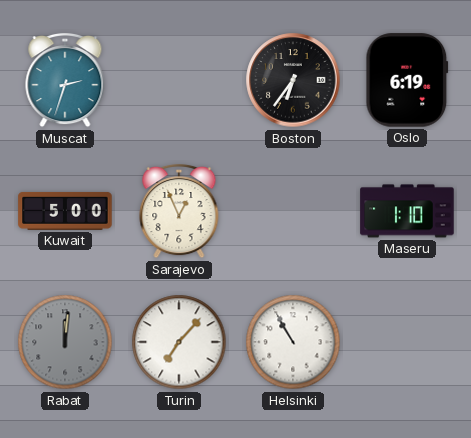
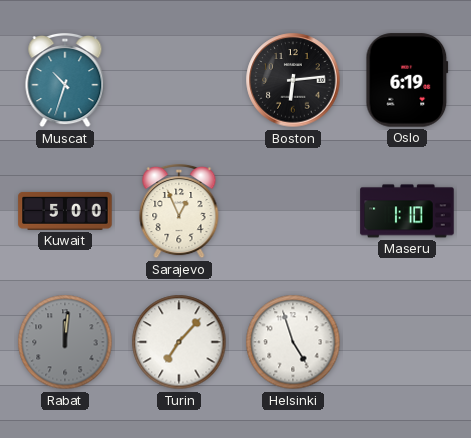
Muscat: 2:33 -> 10:33
Boston: 6:36 -> 6:14
Helsinki: 10:55 -> 4:57
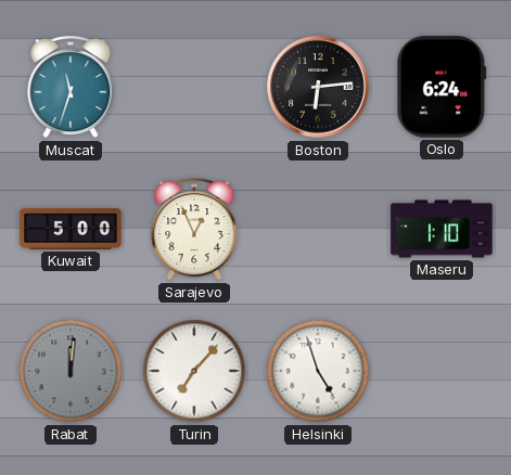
Muscat: 10:33 -> 11:33
Oslo: 6:19 -> 6:24
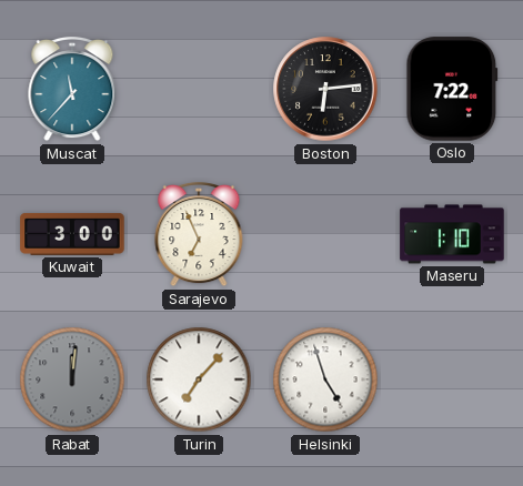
Muscat: 11:33 -> 11:37
Oslo: 6:24 -> 7:22
Kuwait: 5:00 -> 3:00
Sarajevo: 12:56 -> 6:56
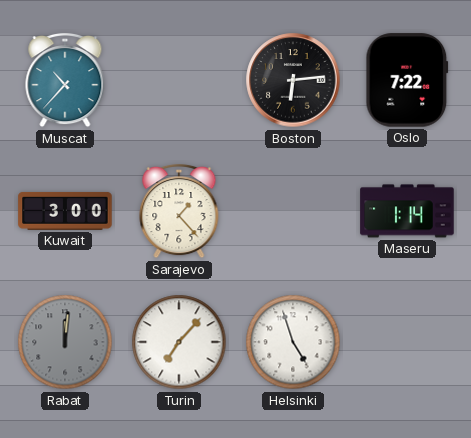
Muscat: 11:37 -> 10:37
Sarajevo: 6:56 -> 1:23
Maseru: 1:10 -> 1:14
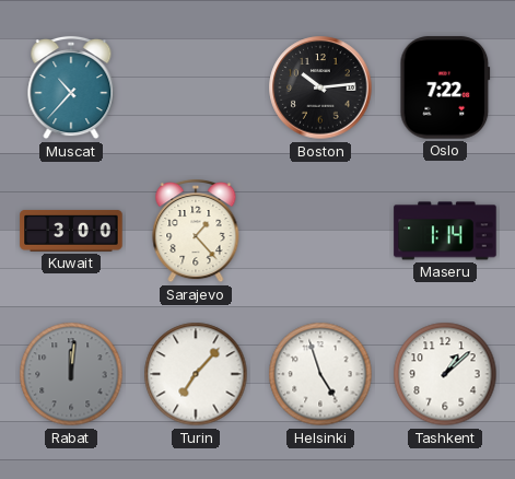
Boston: 6:14 -> 10:14
Tashkent: none -> 1:08
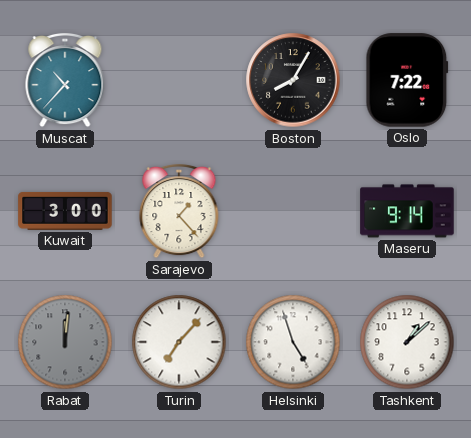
Boston: 10:14 -> 8:05
Maseru: 1:14 -> 9:14
